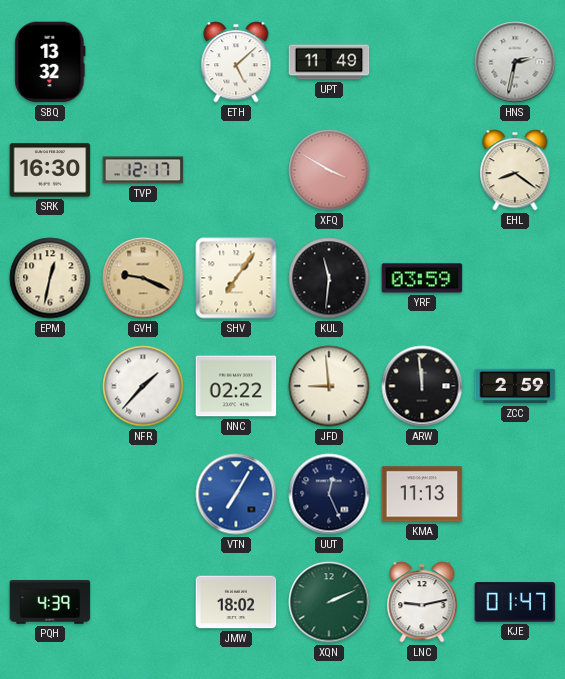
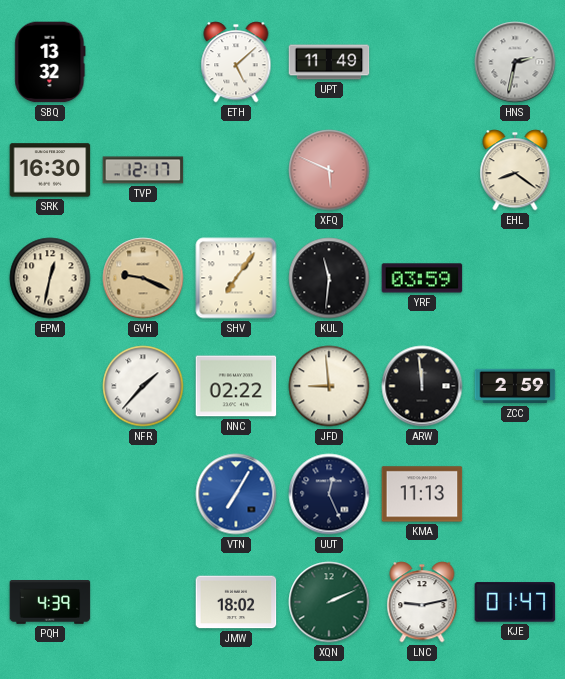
XFQ: 3:50 -> 5:49
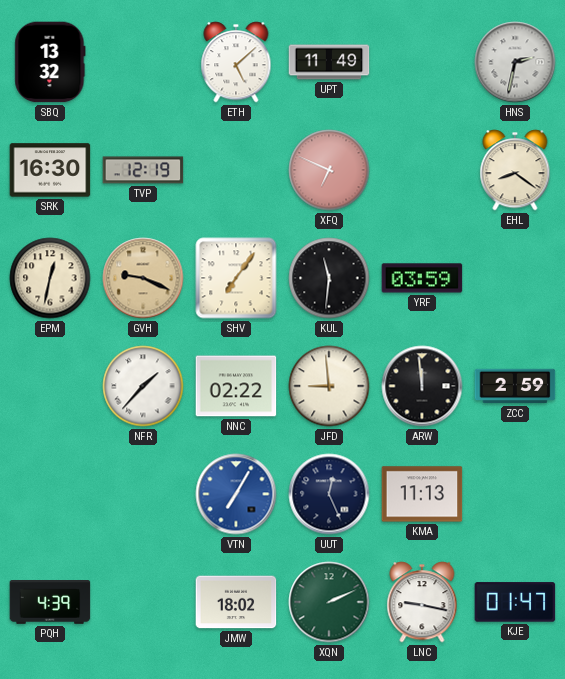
TVP: 12:17 -> 12:19
XFQ: 5:49 -> 6:49
LNC: 9:13 -> 9:17
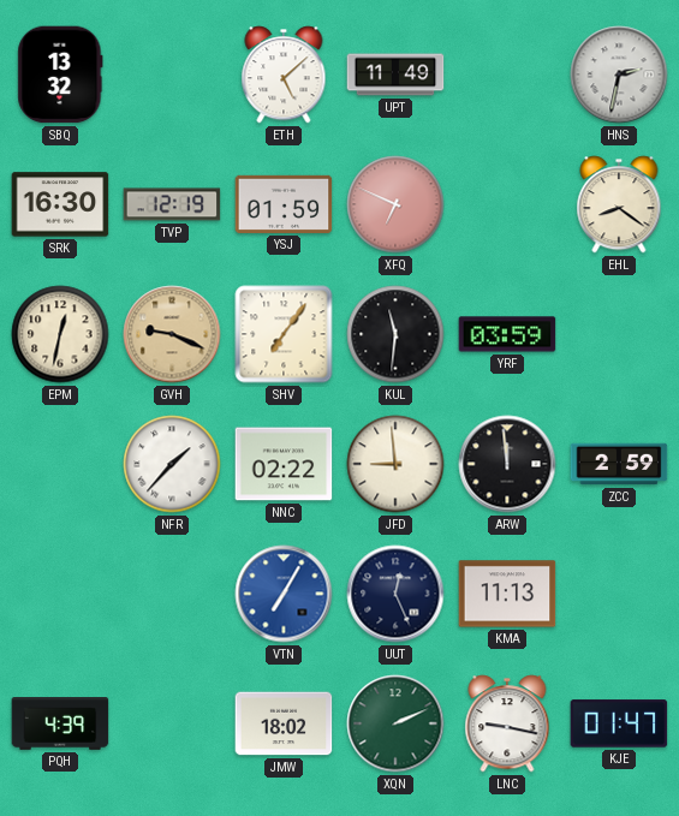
YSJ: none -> 01:59
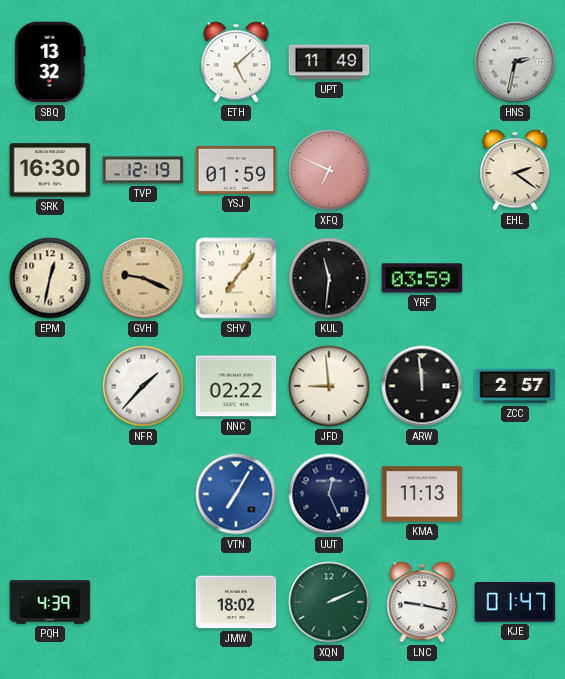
EHL: 8:21 -> 2:21
ZCC: 2:59 -> 2:57
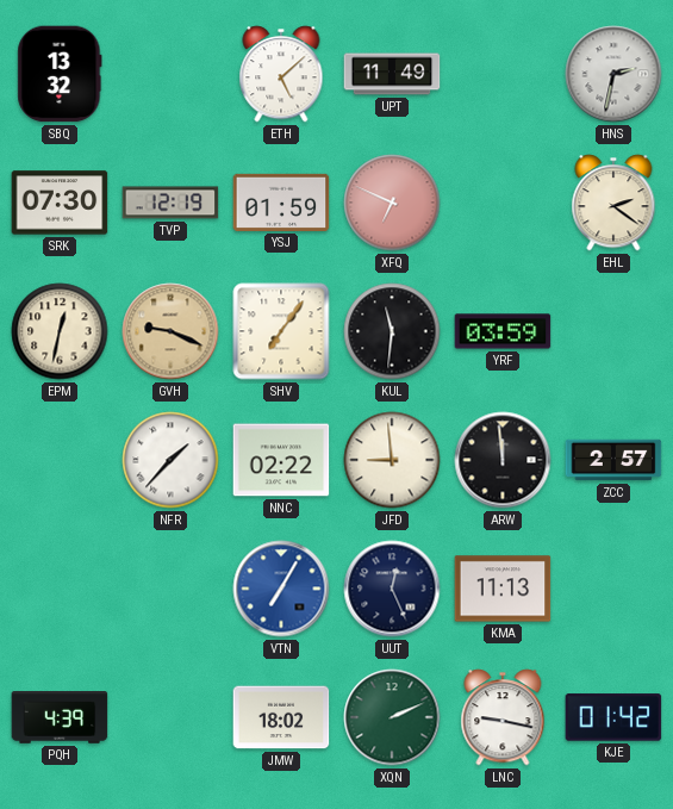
SRK: 16:30 -> 07:30
KJE: 01:47 -> 01:42
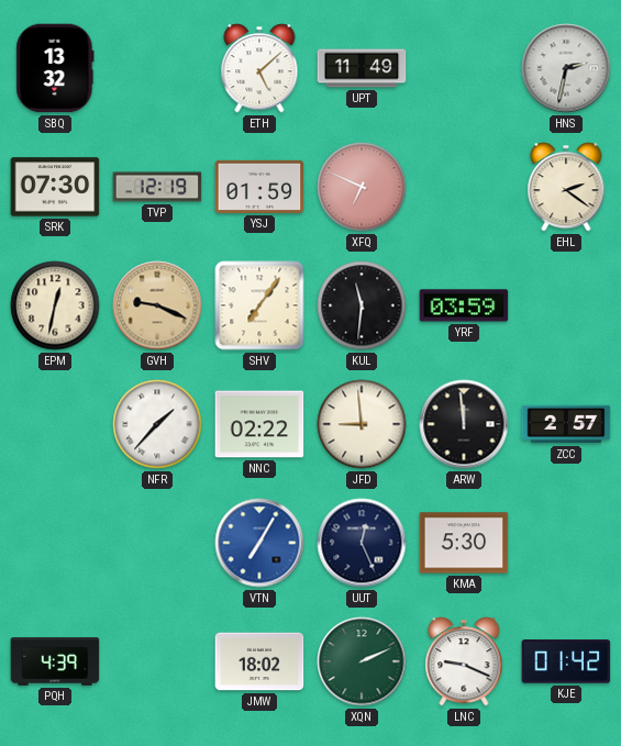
KMA: 11:13 -> 5:30
LNC: 9:17 -> 9:19
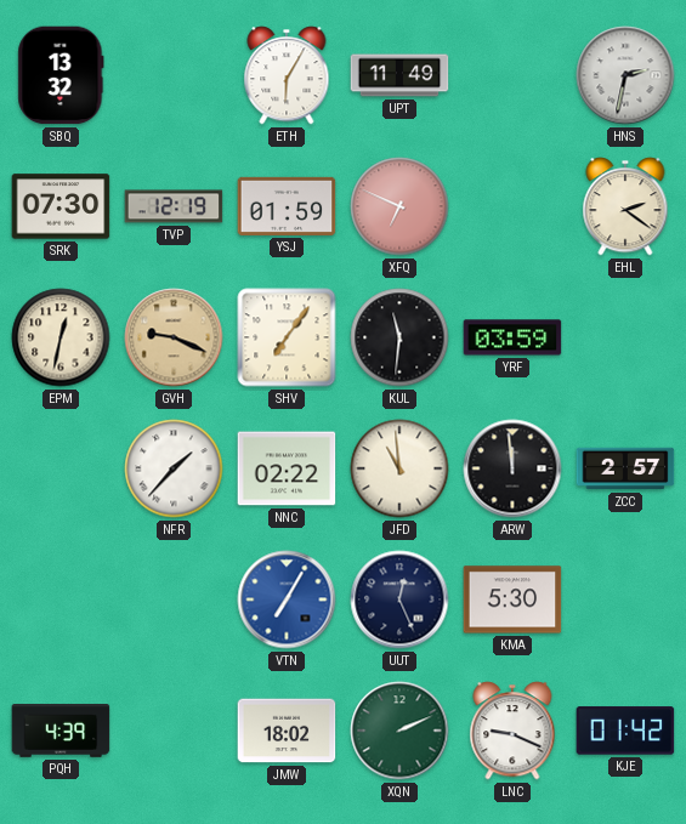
ETH: 5:08 -> 6:05
JFD: 8:59 -> 10:59
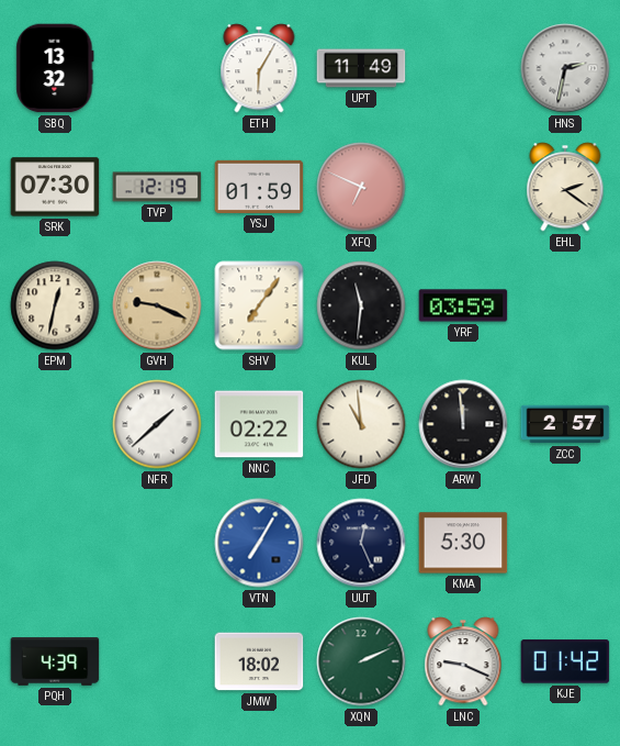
NFR: 1:37 -> 1:38
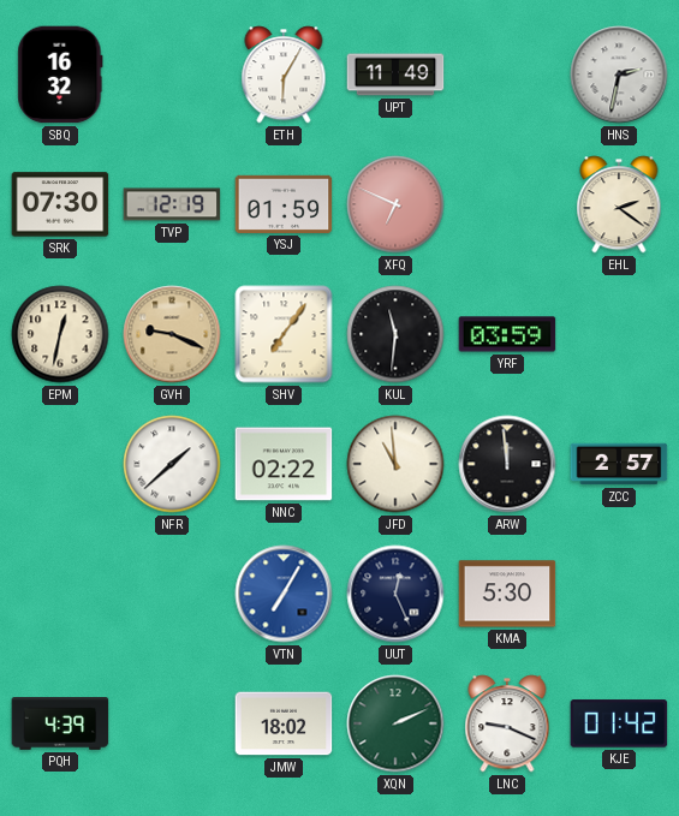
SBQ: 13:32 -> 16:32
